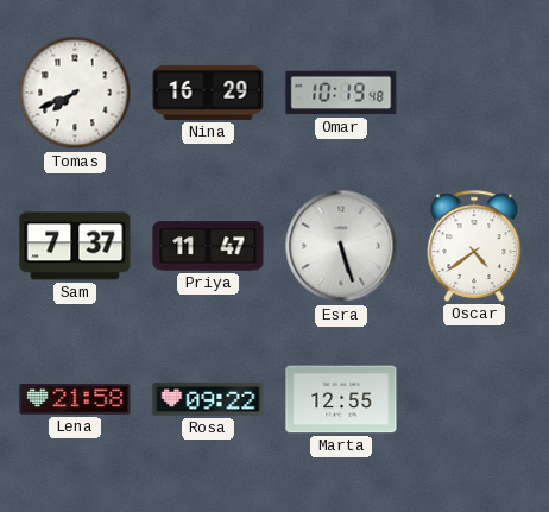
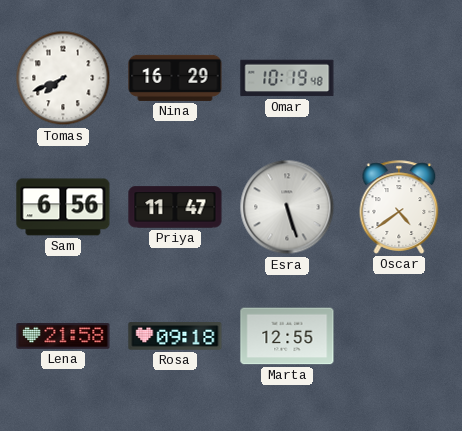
Sam: 7:37 -> 6:56
Rosa: 09:22 -> 09:18
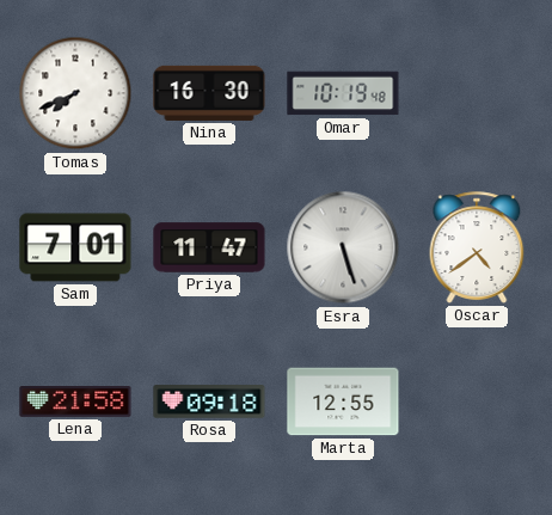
Nina: 16:29 -> 16:30
Sam: 6:56 -> 7:01
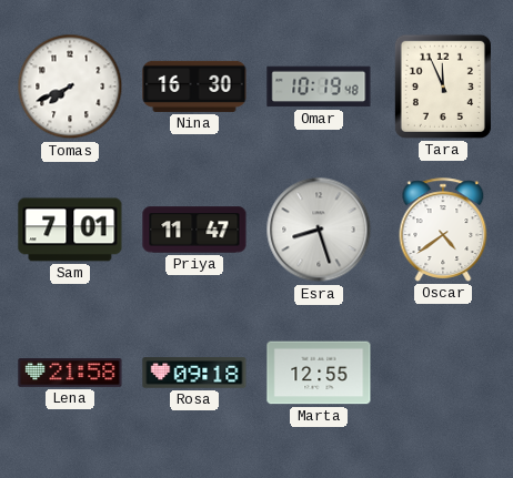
Tara: none -> 11:56
Esra: 5:27 -> 8:27
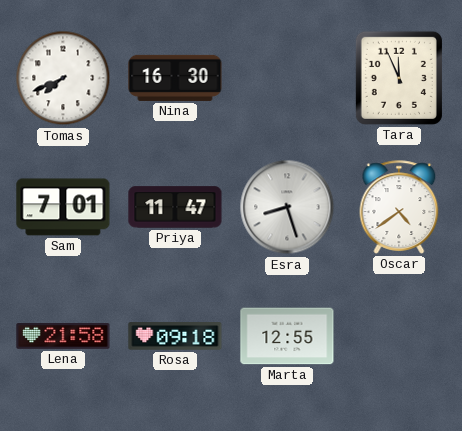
Omar: 10:19 -> none
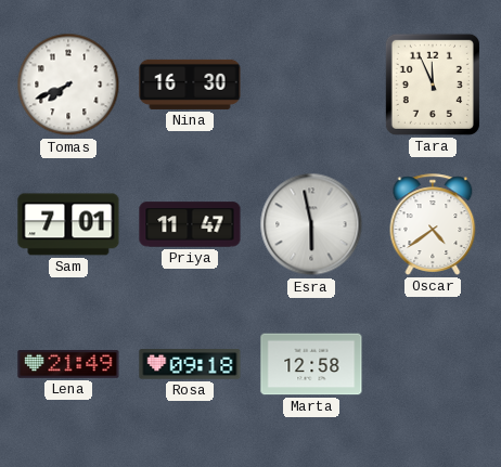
Esra: 8:27 -> 5:58
Lena: 21:58 -> 21:49
Marta: 12:55 -> 12:58
